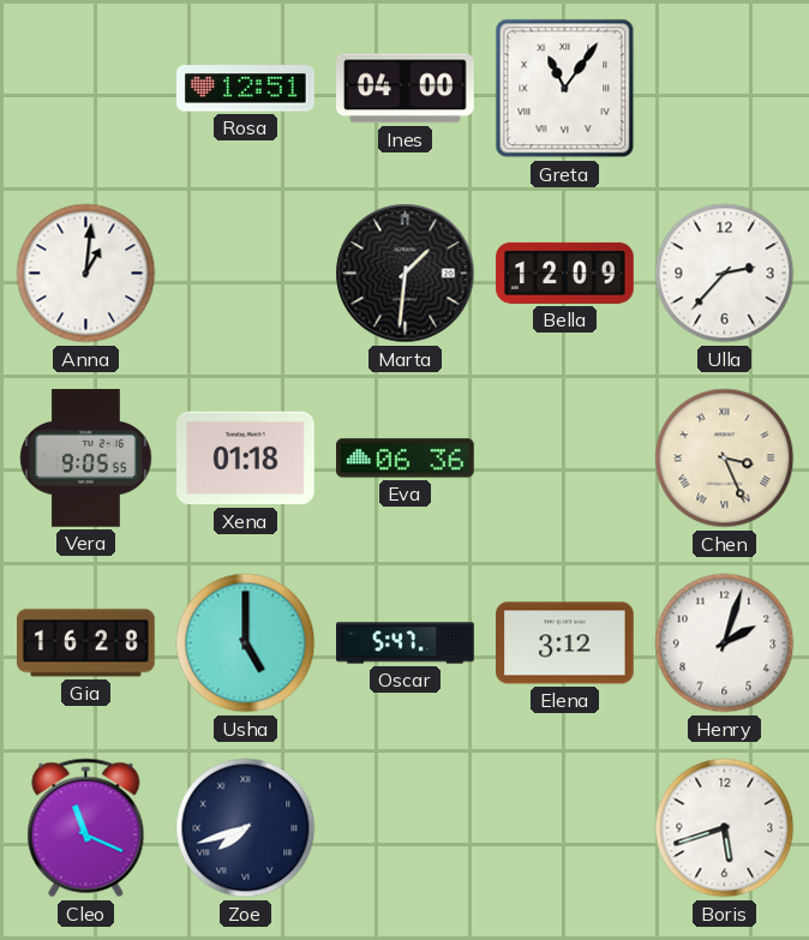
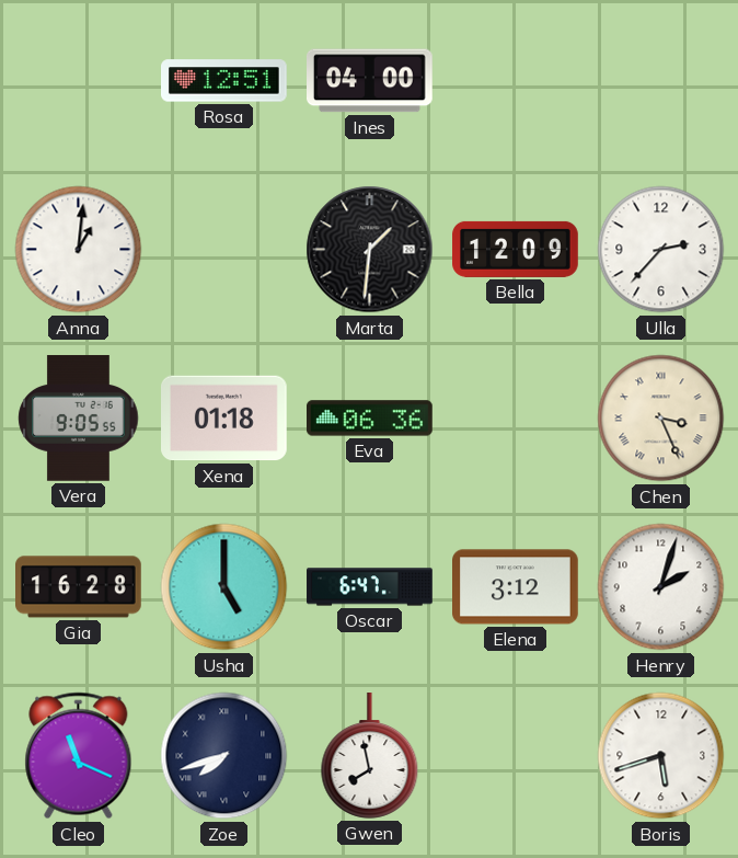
Greta: 11:06 -> none
Oscar: 5:47 -> 6:47
Gwen: none -> 7:58
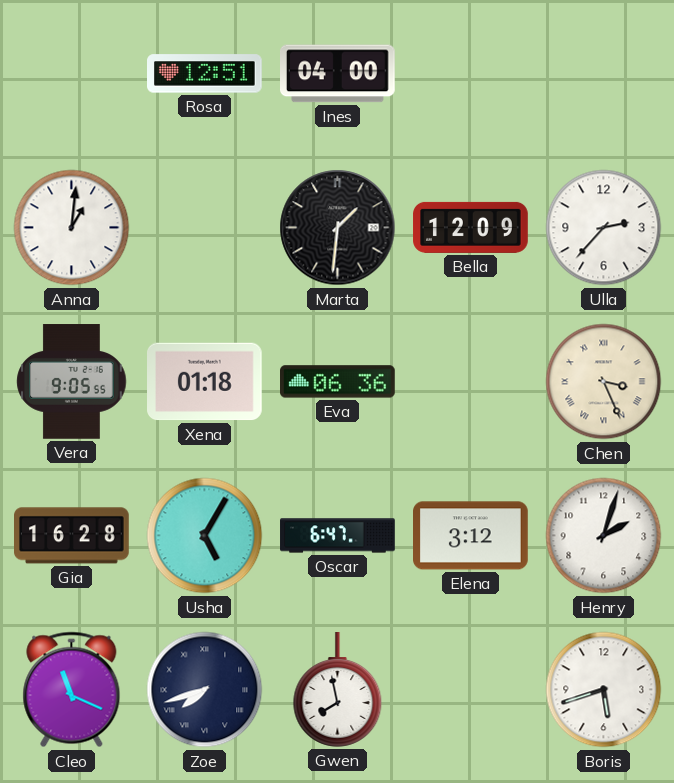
Usha: 5:00 -> 5:05
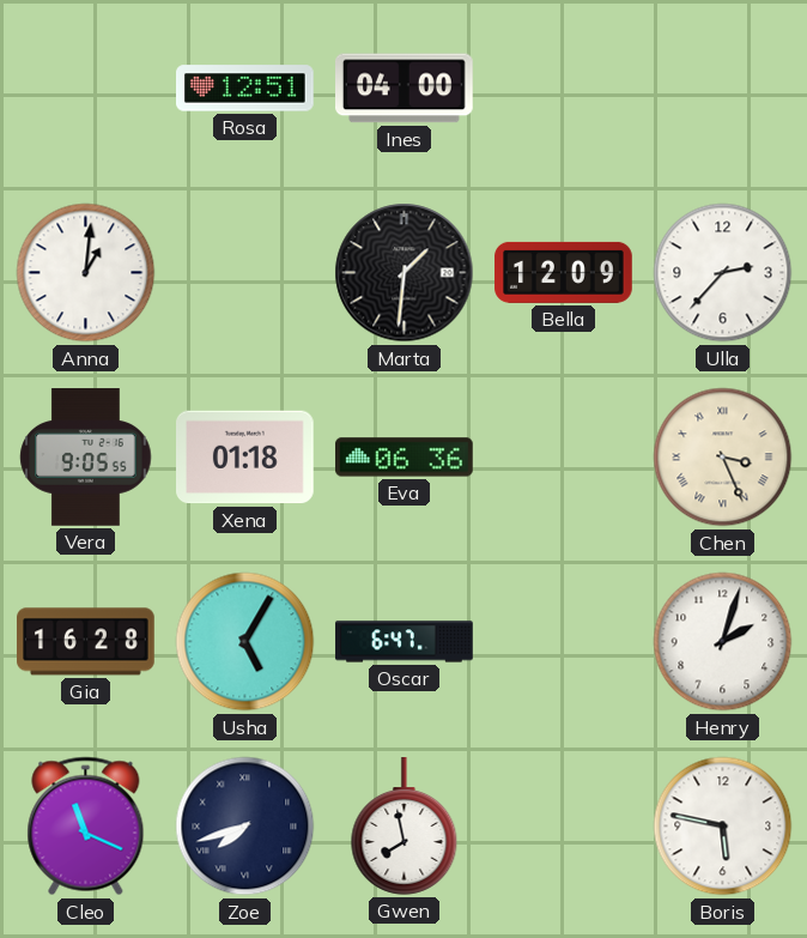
Elena: 3:12 -> none
Boris: 5:42 -> 5:47
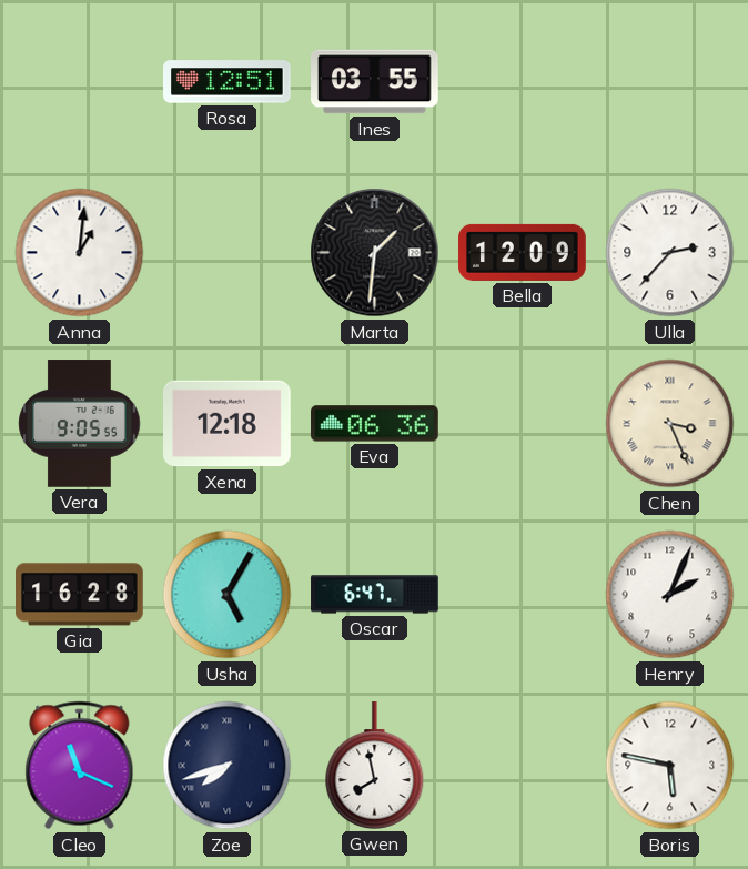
Ines: 04:00 -> 03:55
Xena: 01:18 -> 12:18
Henry: 2:03 -> 2:04
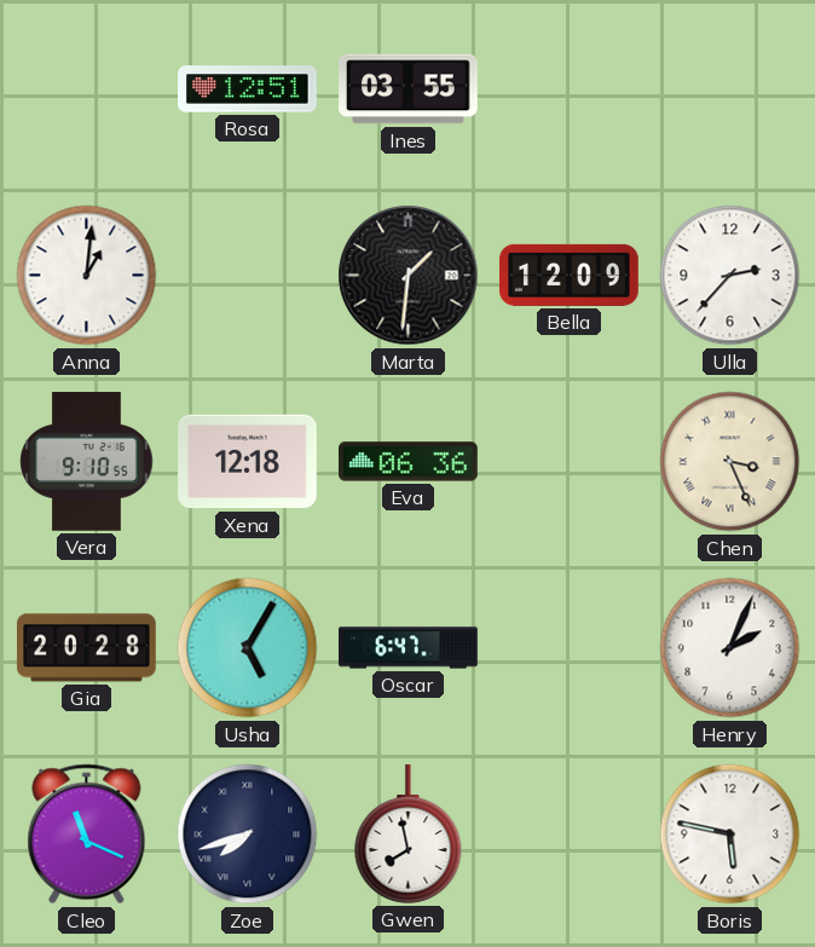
Vera: 9:05 -> 9:10
Gia: 16:28 -> 20:28
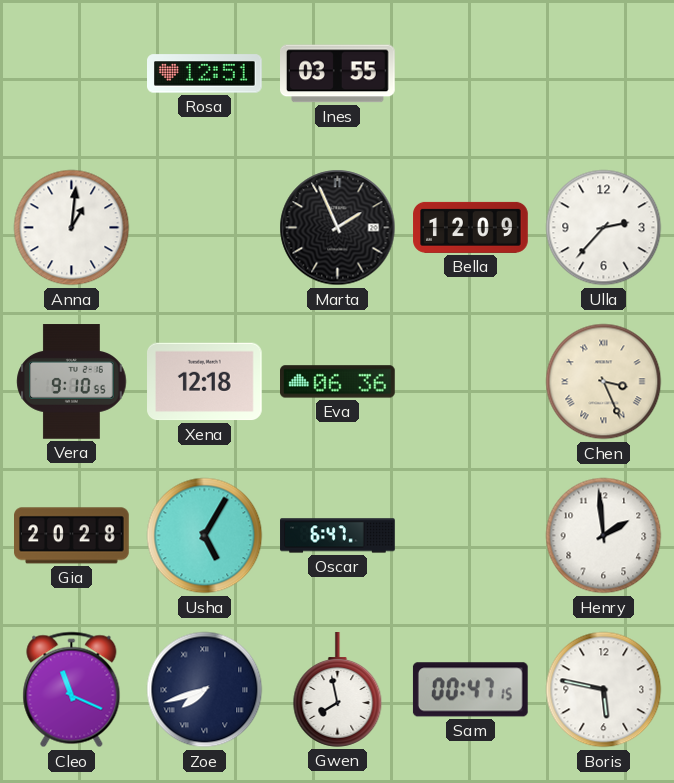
Marta: 1:31 -> 1:56
Henry: 2:04 -> 1:59
Sam: none -> 00:47
